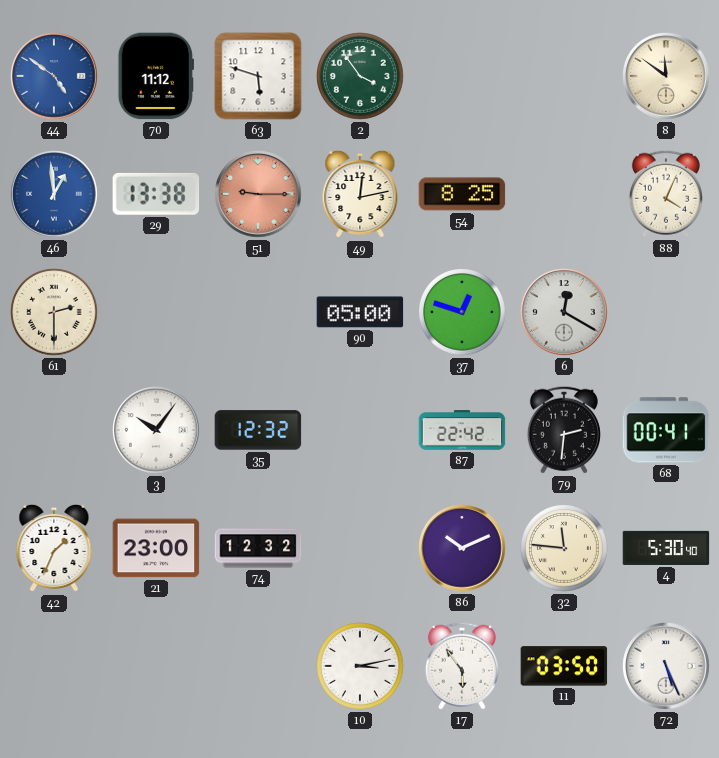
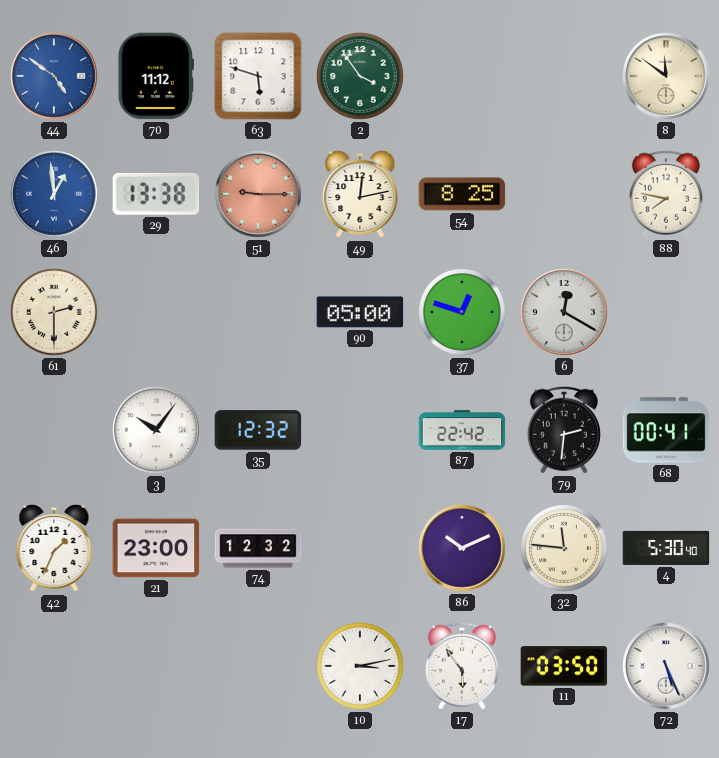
88: 4:04 -> 7:47
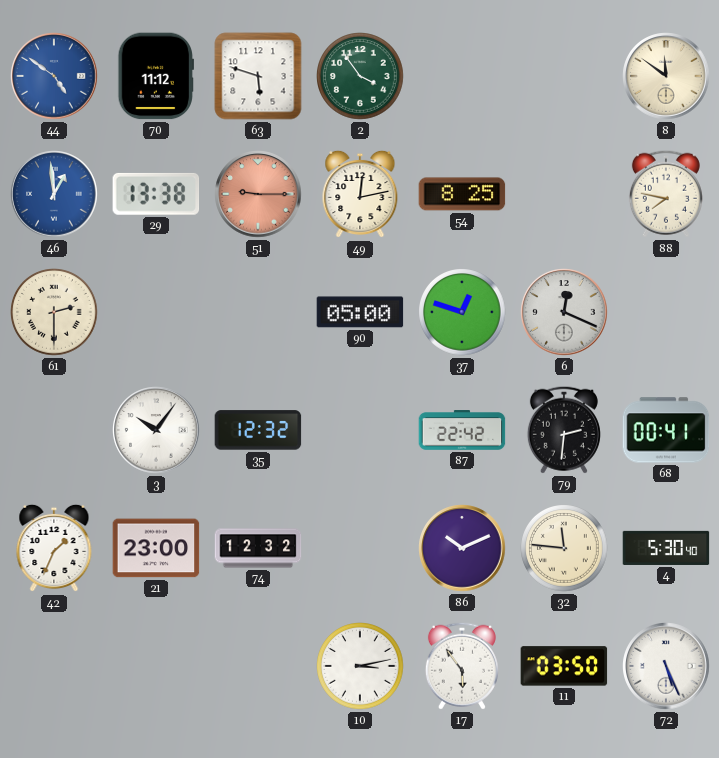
6: 12:20 -> 12:19
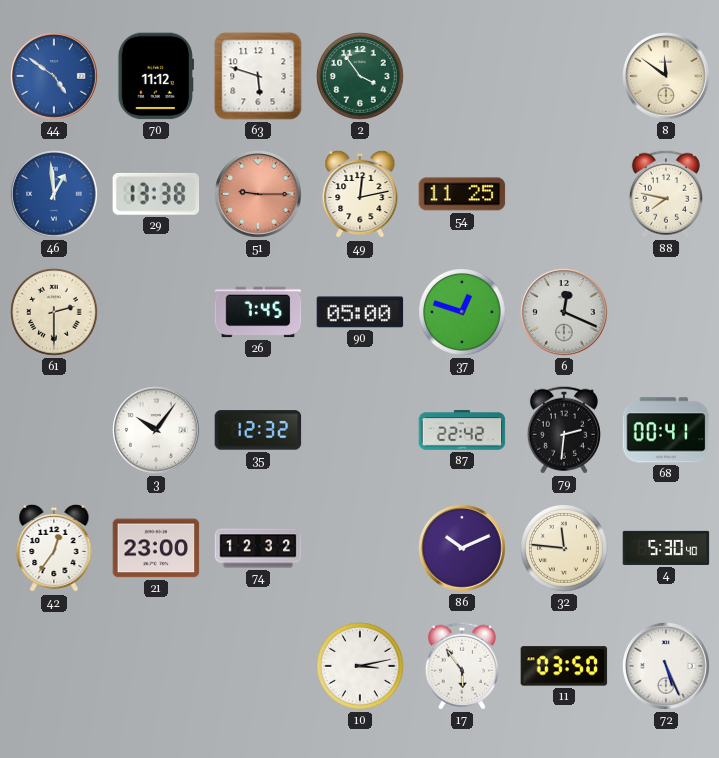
54: 8:25 -> 11:25
26: none -> 7:45
42: 1:34 -> 12:36
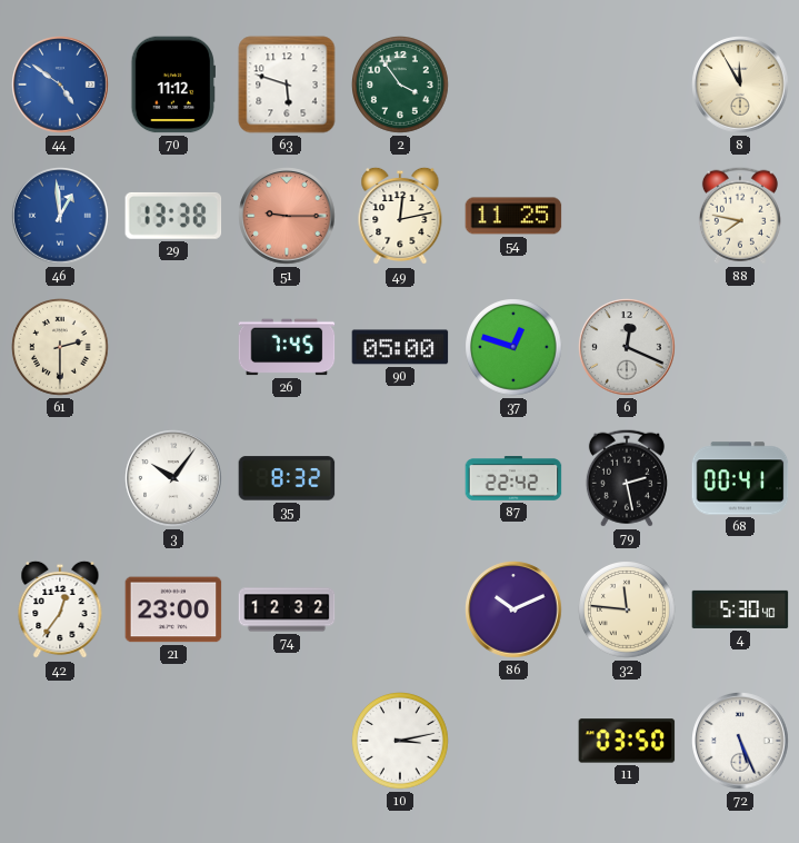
8: 11:51 -> 11:55
35: 12:32 -> 8:32
79: 2:31 -> 2:28
17: 5:54 -> none
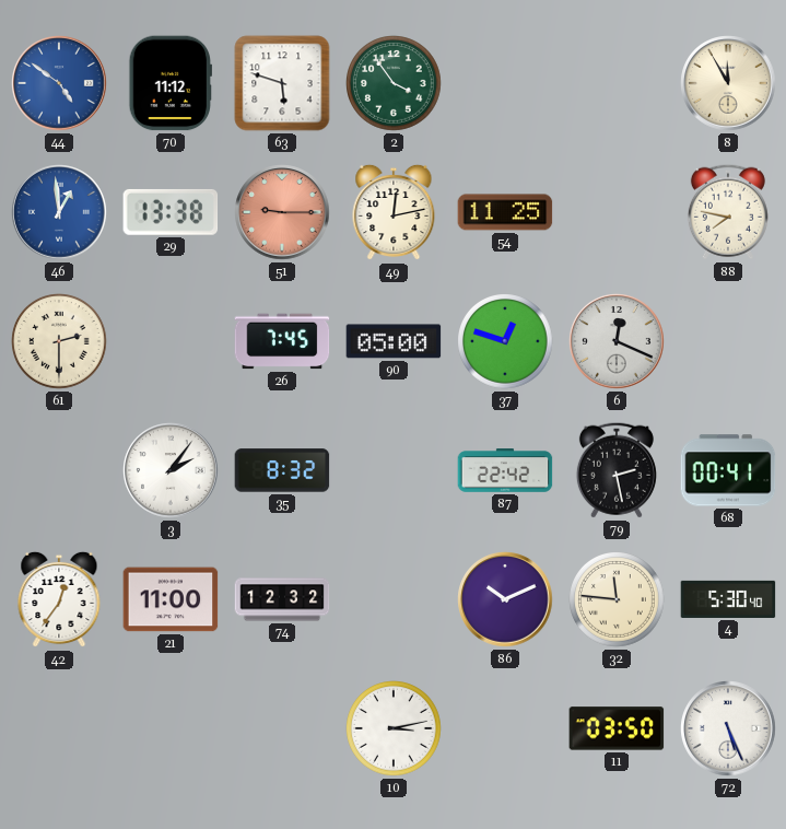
3: 10:06 -> 2:06
21: 23:00 -> 11:00
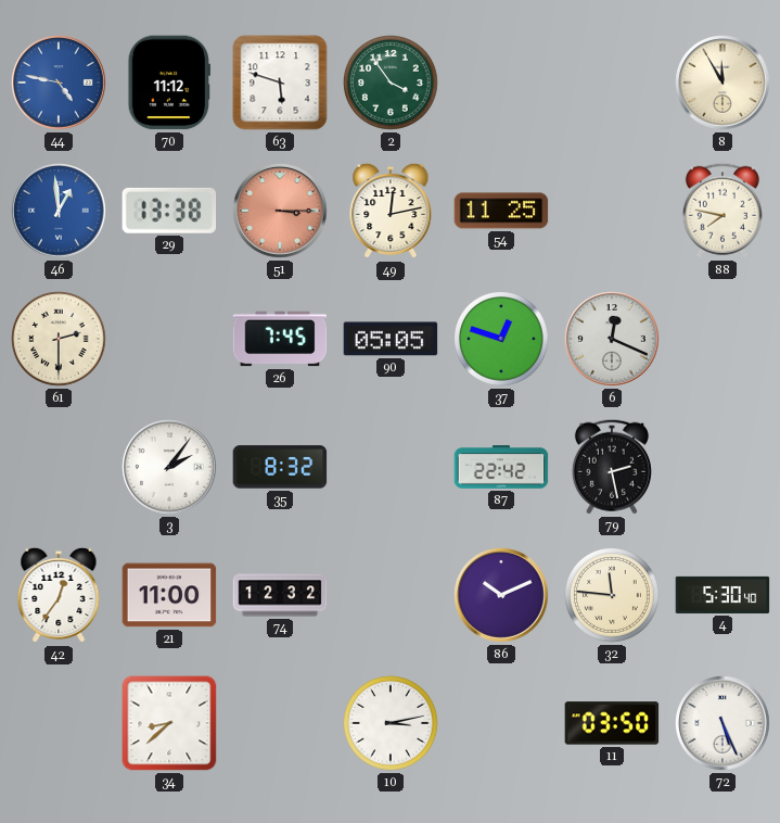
44: 4:51 -> 4:47
51: 9:15 -> 3:15
90: 05:00 -> 05:05
68: 00:41 -> none
34: none -> 8:38
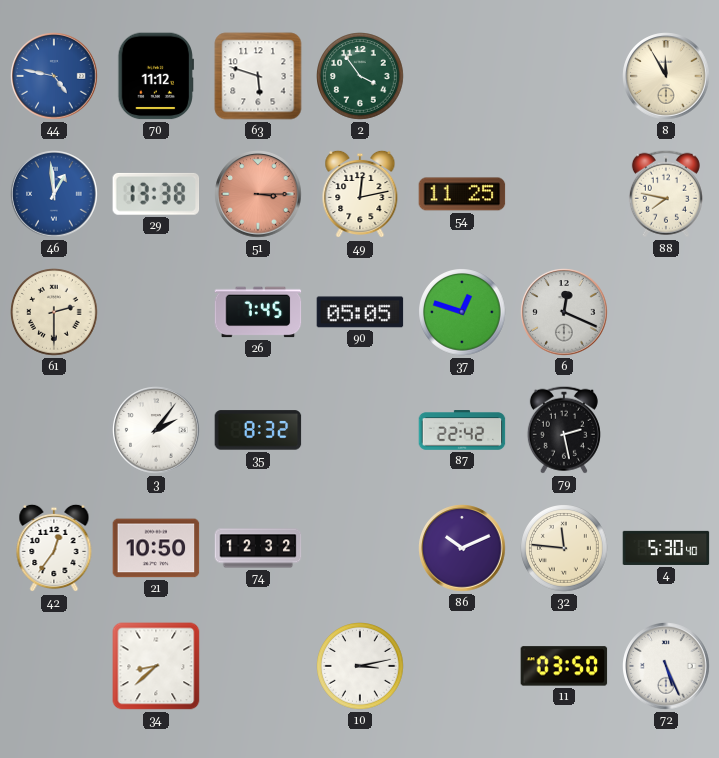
21: 11:00 -> 10:50
